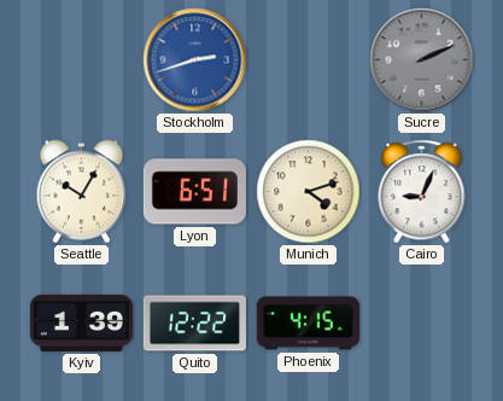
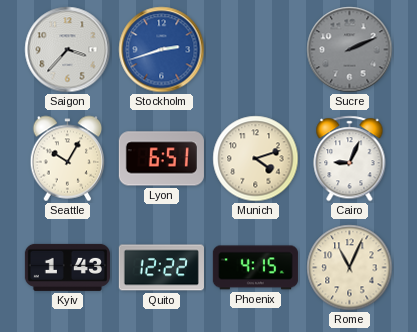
Saigon: none -> 3:37
Kyiv: 1:39 -> 1:43
Rome: none -> 11:04
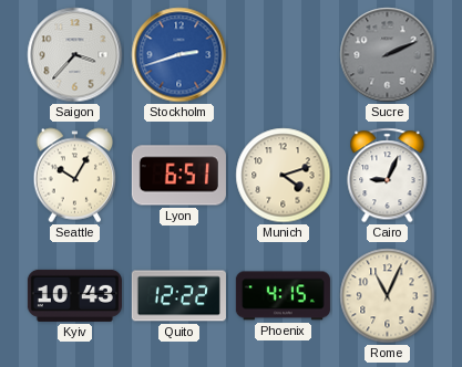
Kyiv: 1:43 -> 10:43
